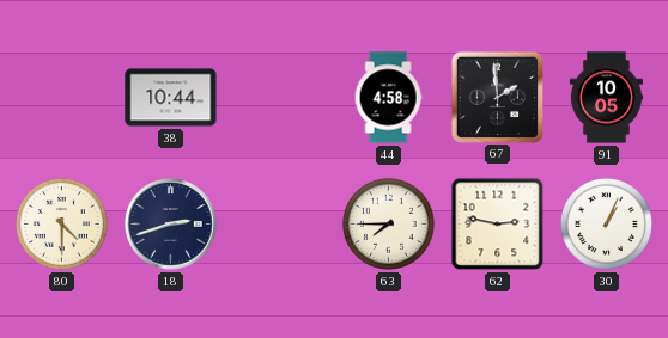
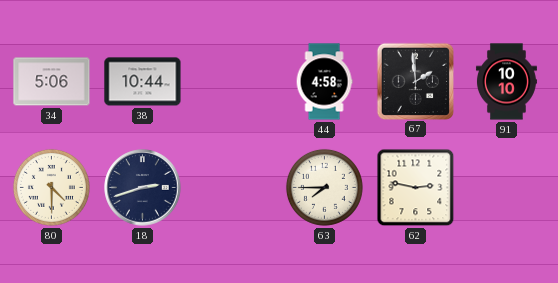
34: none -> 5:06
91: 10:05 -> 10:10
30: 1:04 -> none
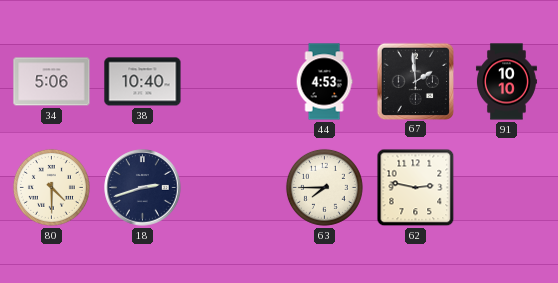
38: 10:44 -> 10:40
44: 4:58 -> 4:53
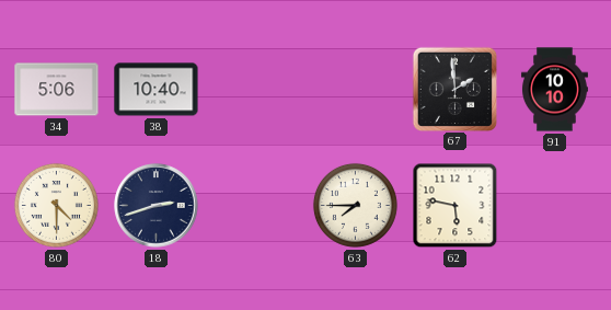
44: 4:53 -> none
62: 2:47 -> 5:47
